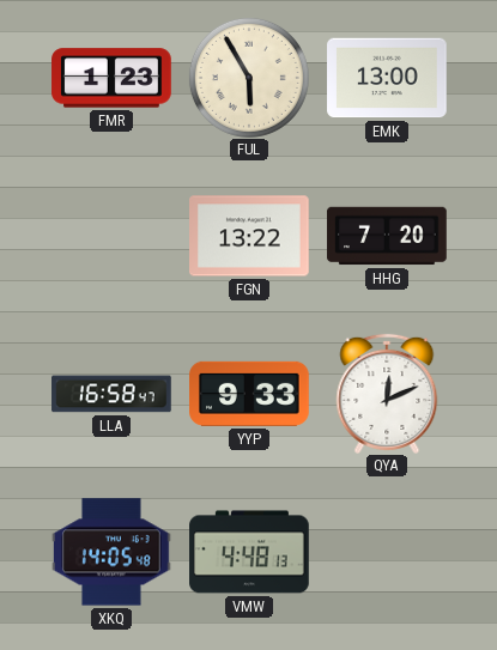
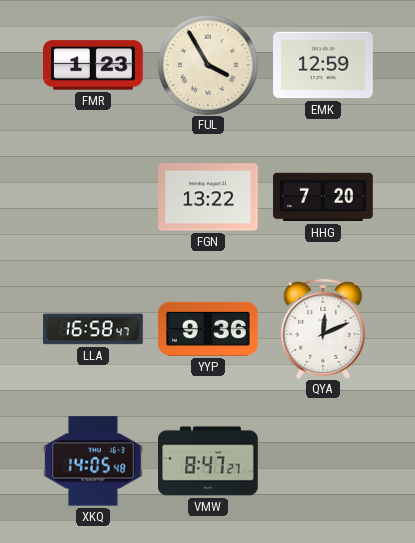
FUL: 5:55 -> 3:55
EMK: 13:00 -> 12:59
YYP: 9:33 -> 9:36
VMW: 4:48 -> 8:47
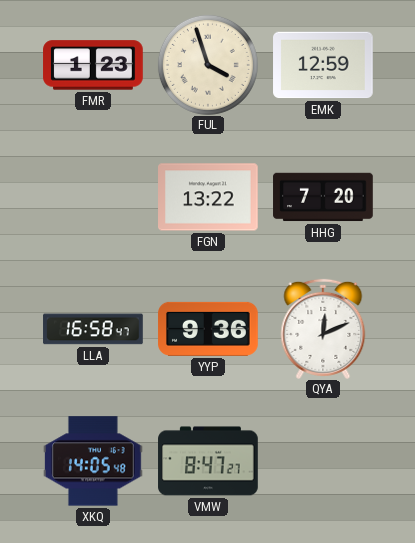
FUL: 3:55 -> 3:57
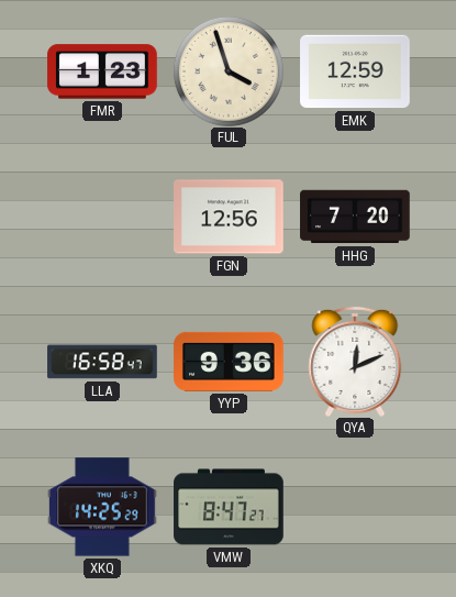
FGN: 13:22 -> 12:56
XKQ: 14:05 -> 14:25
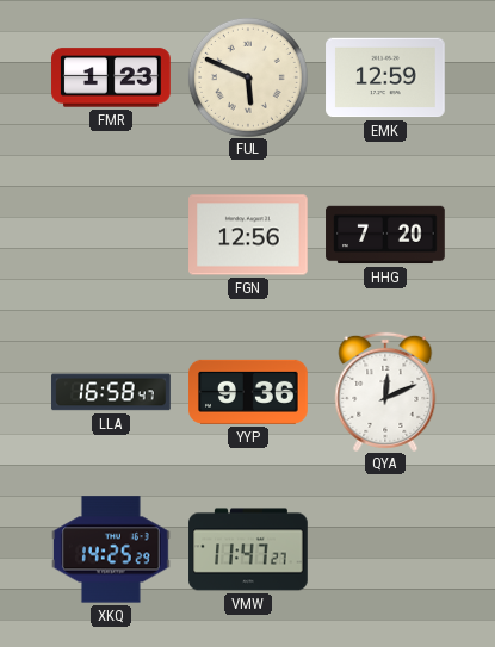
FUL: 3:57 -> 5:49
VMW: 8:47 -> 11:47
